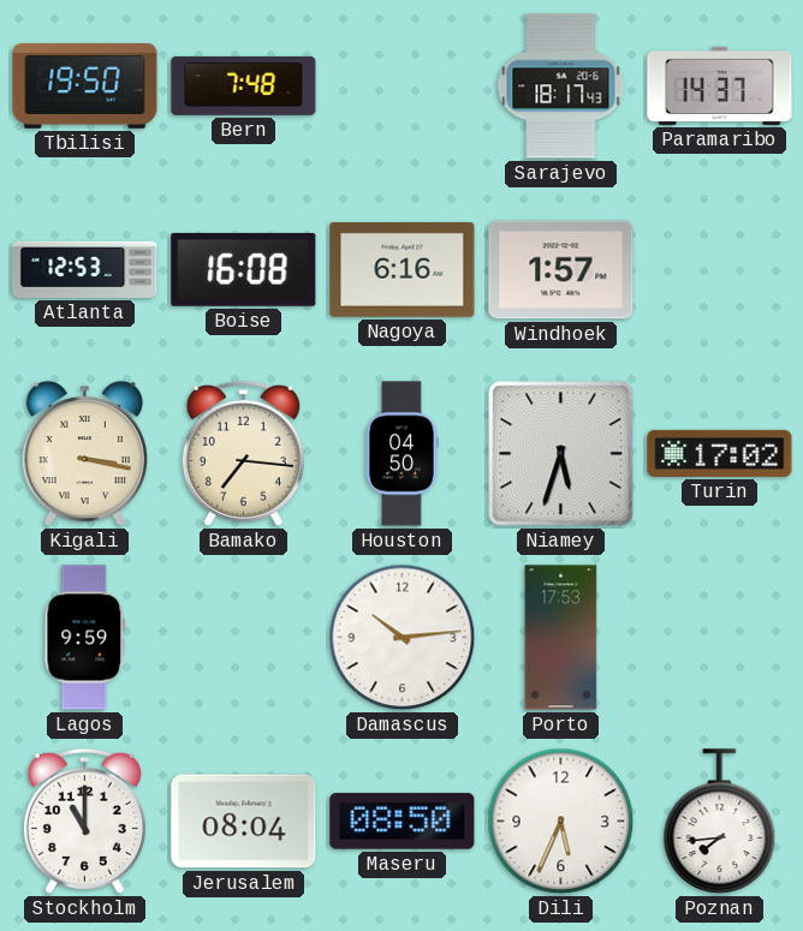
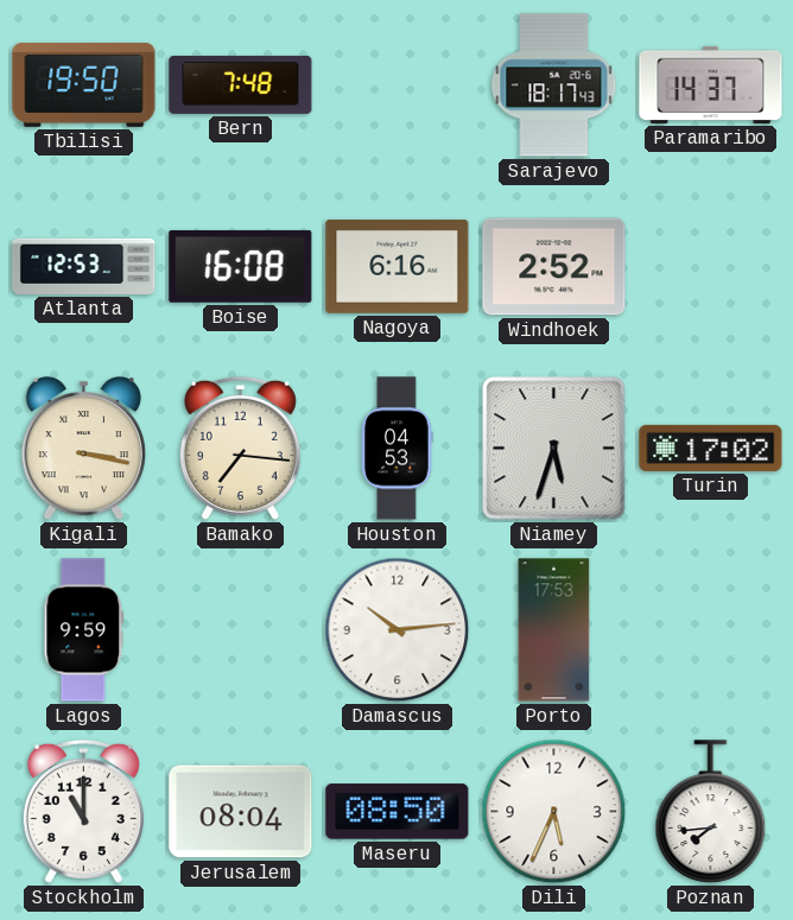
Windhoek: 1:57 -> 2:52
Houston: 04:50 -> 04:53
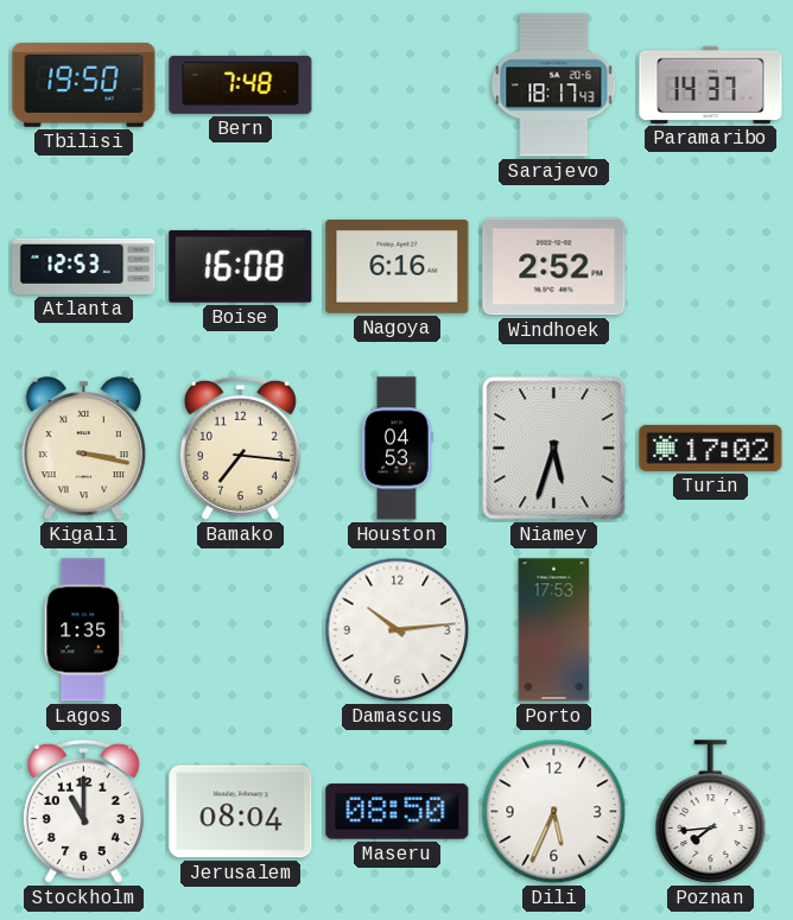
Lagos: 9:59 -> 1:35
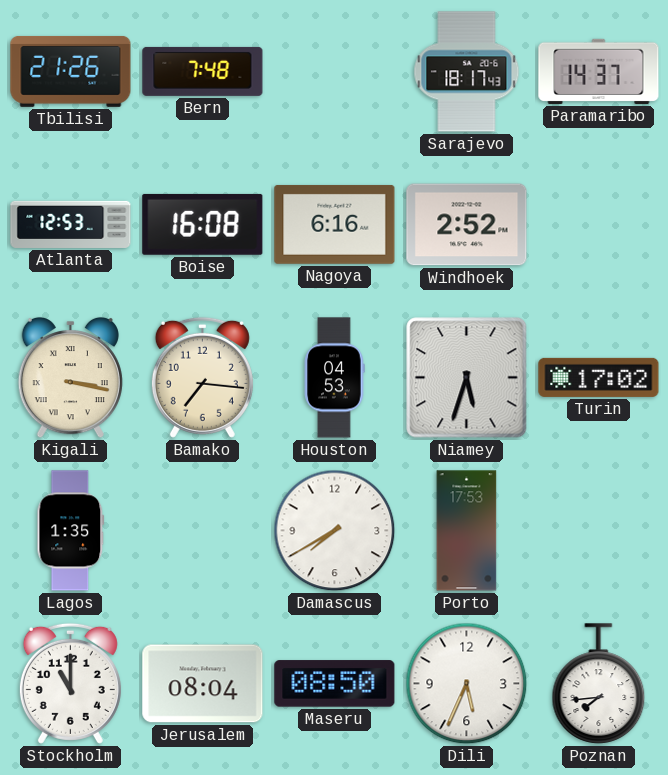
Tbilisi: 19:50 -> 21:26
Damascus: 10:14 -> 7:40
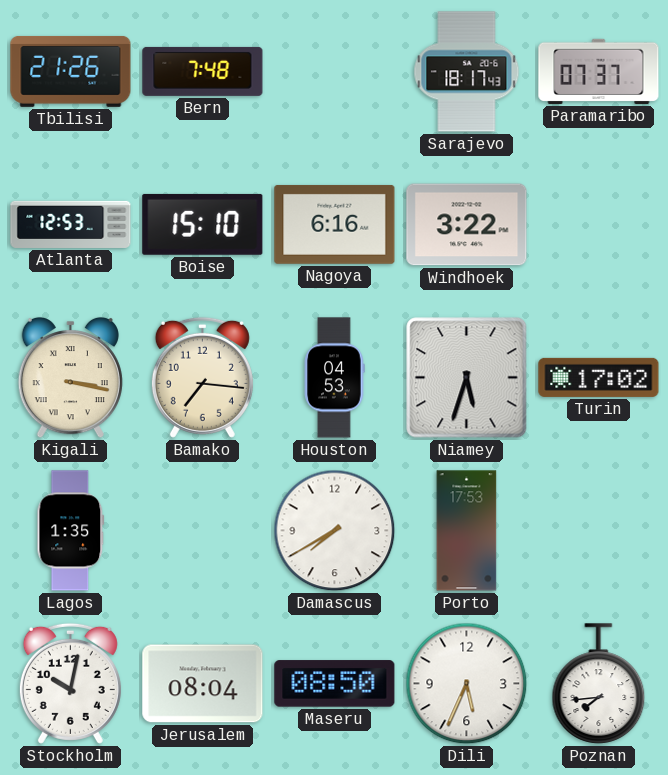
Paramaribo: 14:37 -> 07:37
Boise: 16:08 -> 15:10
Windhoek: 2:52 -> 3:22
Stockholm: 11:00 -> 10:02
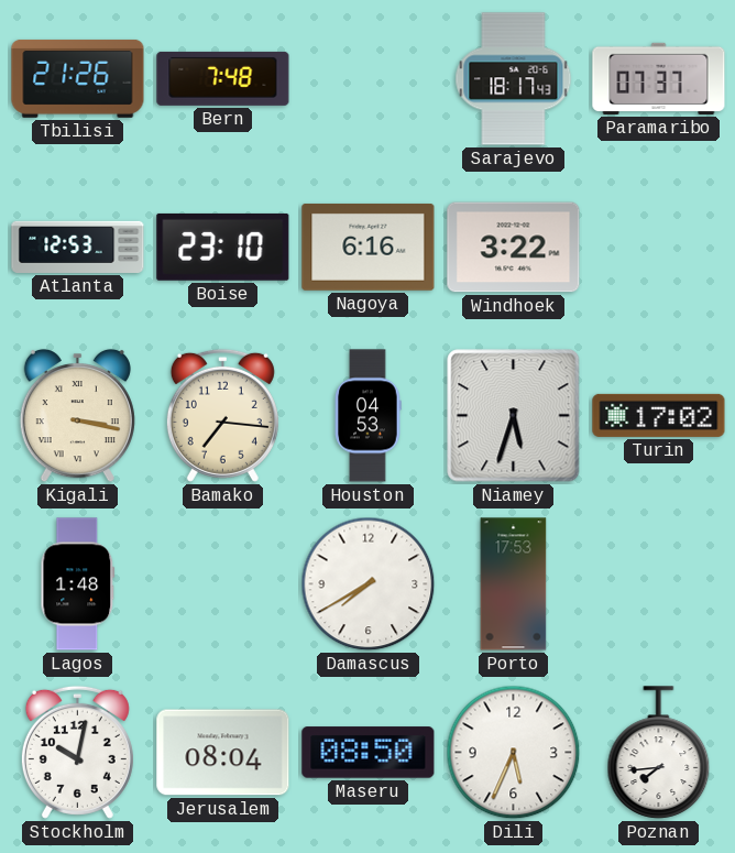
Boise: 15:10 -> 23:10
Lagos: 1:35 -> 1:48
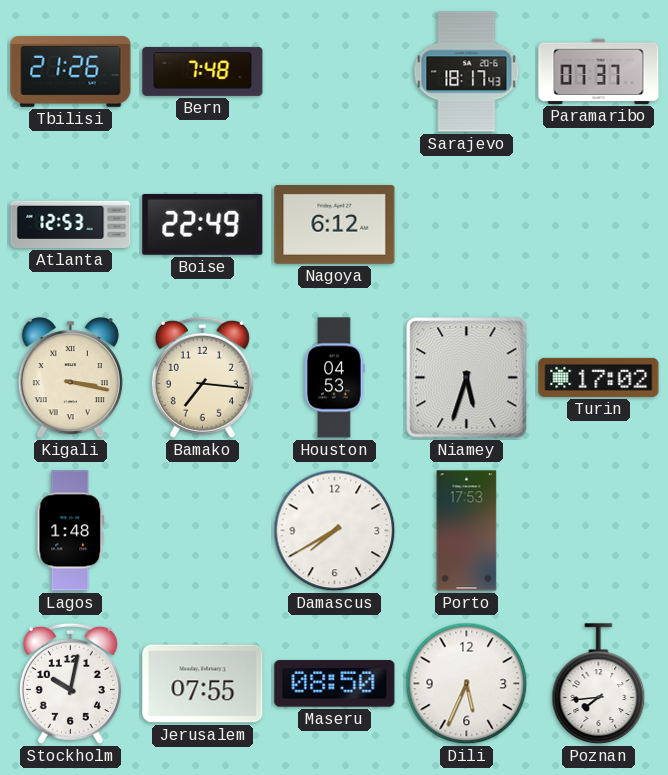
Boise: 23:10 -> 22:49
Nagoya: 6:16 -> 6:12
Windhoek: 3:22 -> none
Jerusalem: 08:04 -> 07:55
